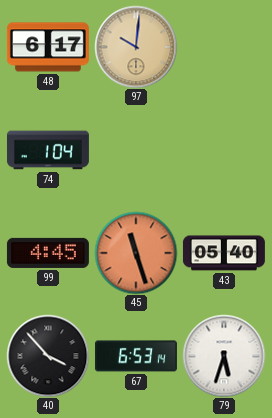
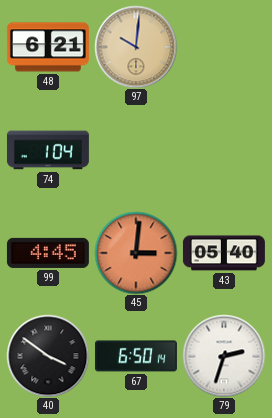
48: 6:17 -> 6:21
45: 11:27 -> 3:01
40: 3:53 -> 3:51
67: 6:53 -> 6:50
79: 5:33 -> 2:33
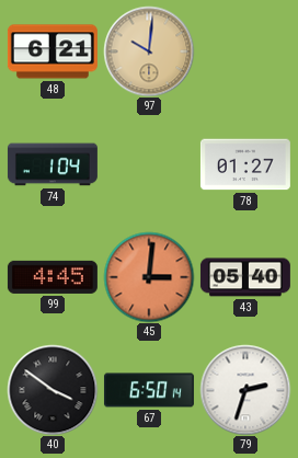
78: none -> 01:27
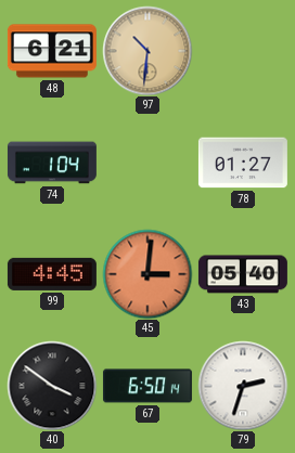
97: 10:01 -> 10:31
